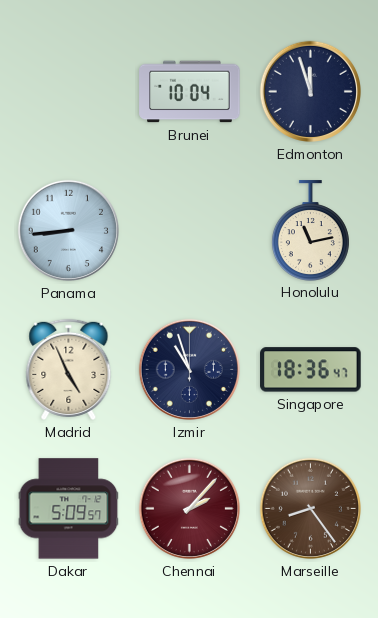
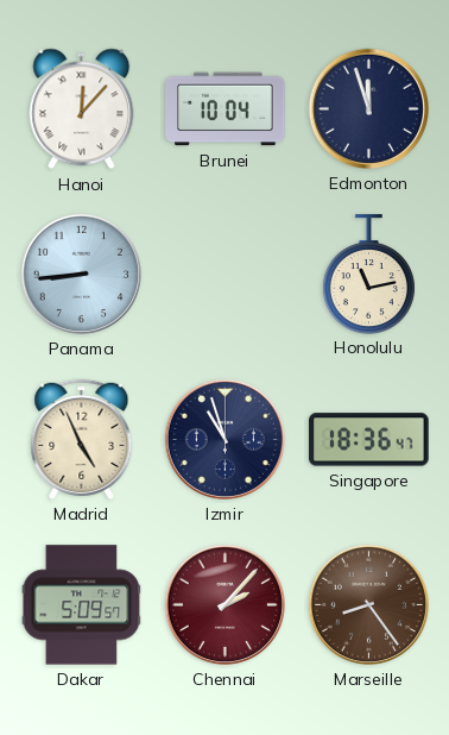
Hanoi: none -> 12:07
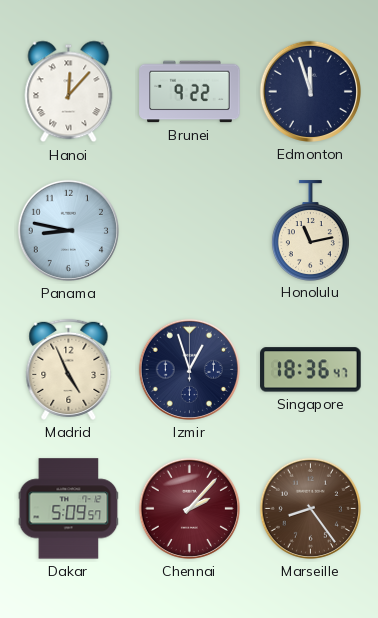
Brunei: 10:04 -> 9:22
Panama: 8:44 -> 8:47
Izmir: 10:57 -> 12:57
